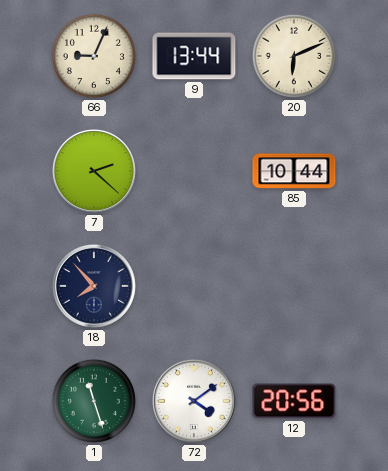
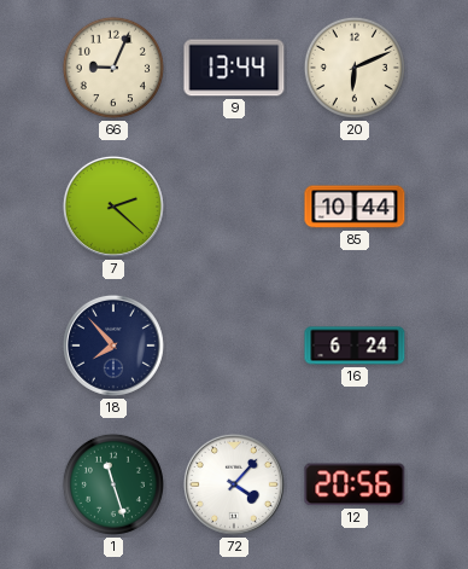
16: none -> 6:24
72: 4:09 -> 4:07
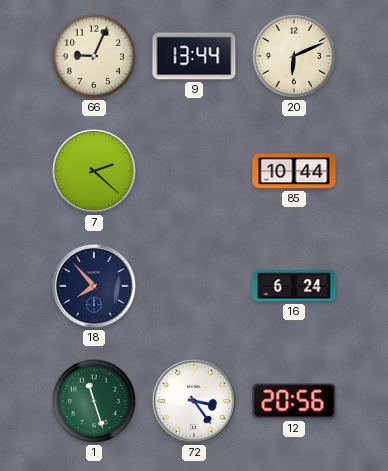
72: 4:07 -> 3:24
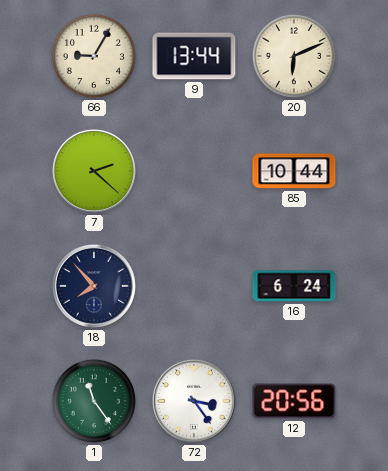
66: 9:04 -> 9:05
1: 11:27 -> 11:24
